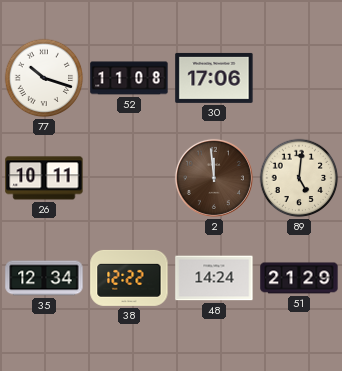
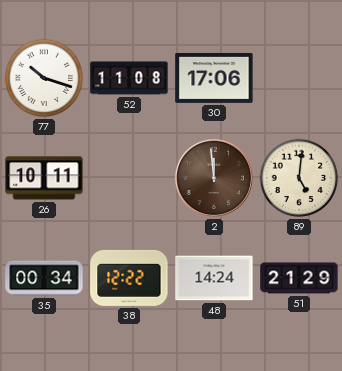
35: 12:34 -> 00:34
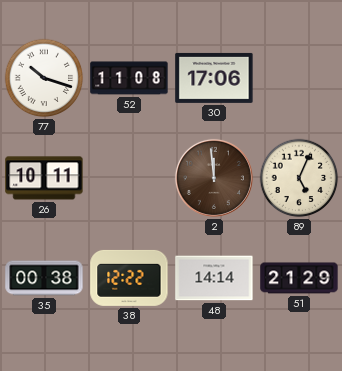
89: 5:01 -> 5:04
35: 00:34 -> 00:38
48: 14:24 -> 14:14
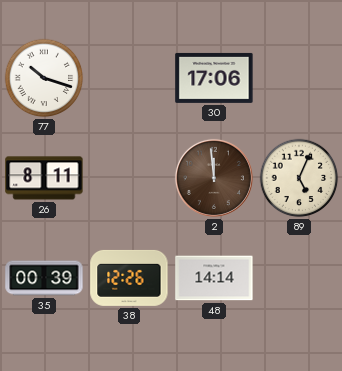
52: 11:08 -> none
26: 10:11 -> 8:11
35: 00:38 -> 00:39
38: 12:22 -> 12:26
51: 21:29 -> none
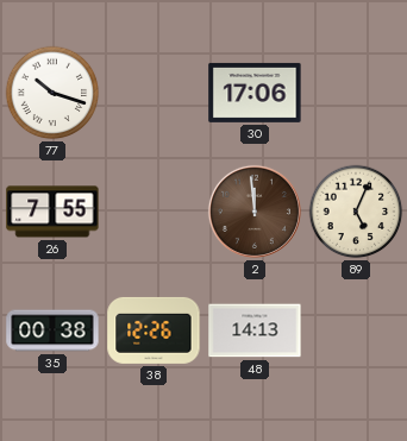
26: 8:11 -> 7:55
35: 00:39 -> 00:38
48: 14:14 -> 14:13
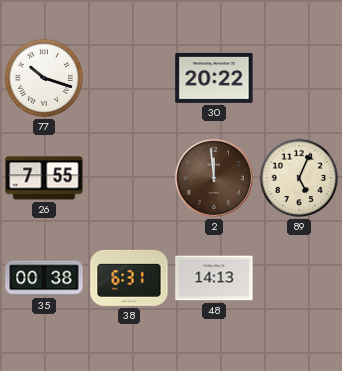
30: 17:06 -> 20:22
38: 12:26 -> 6:31
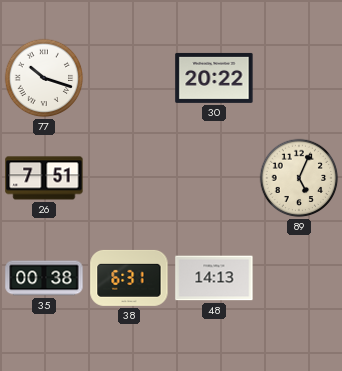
26: 7:55 -> 7:51
2: 11:59 -> none
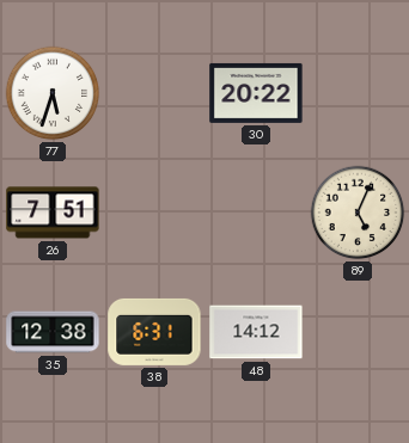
77: 10:18 -> 5:33
35: 00:38 -> 12:38
48: 14:13 -> 14:12
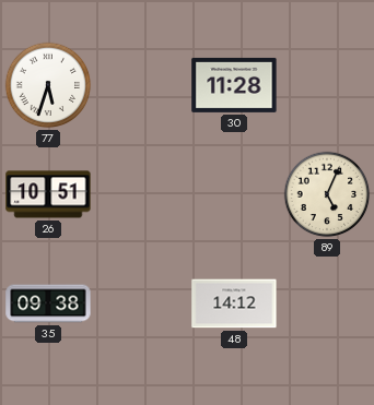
30: 20:22 -> 11:28
26: 7:51 -> 10:51
35: 12:38 -> 09:38
38: 6:31 -> none
